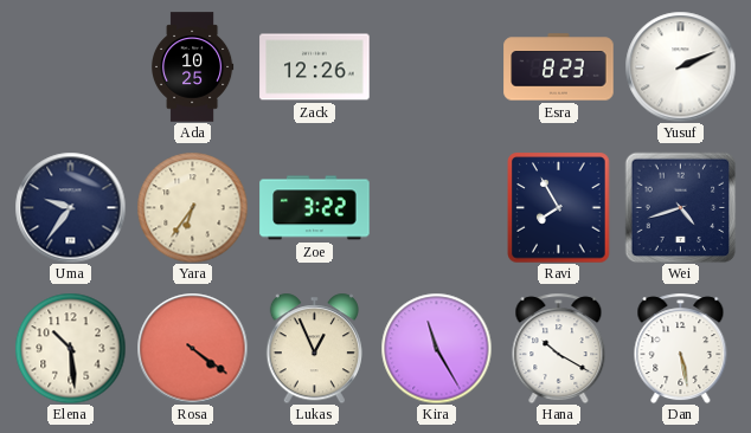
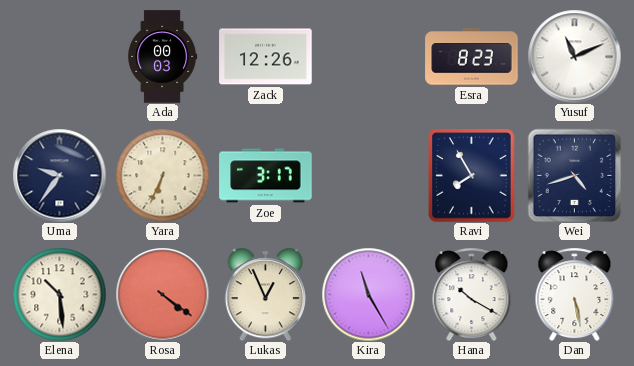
Ada: 10:25 -> 00:03
Yusuf: 2:11 -> 11:11
Yara: 6:36 -> 6:34
Zoe: 3:22 -> 3:17
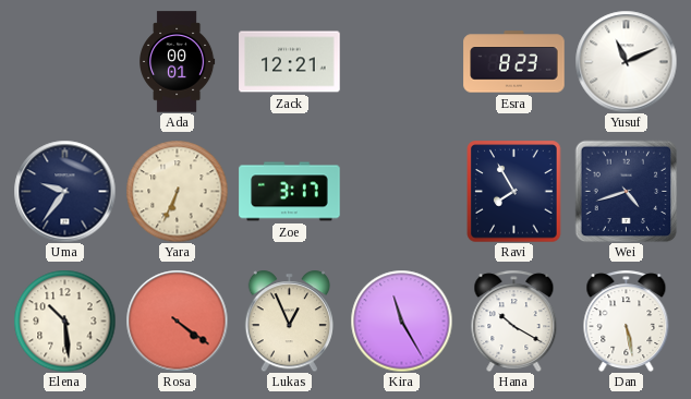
Ada: 00:03 -> 00:01
Zack: 12:26 -> 12:21
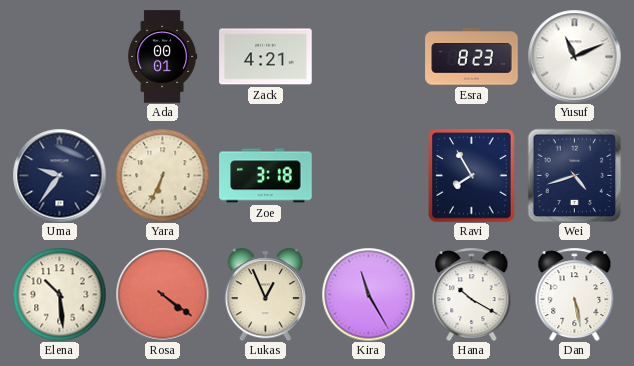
Zack: 12:21 -> 4:21
Zoe: 3:17 -> 3:18
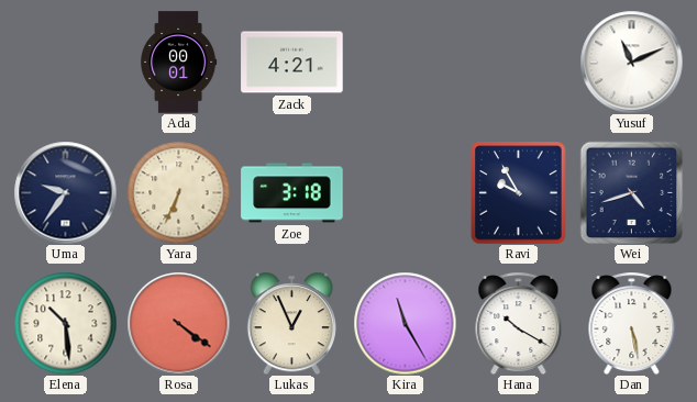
Esra: 8:23 -> none
Ravi: 7:55 -> 9:55
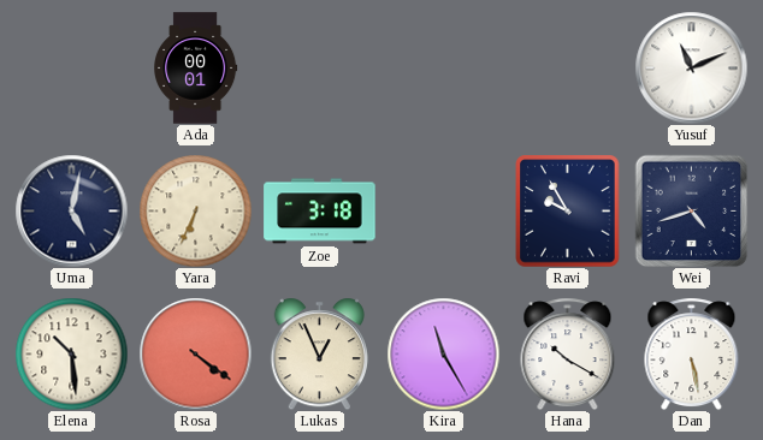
Zack: 4:21 -> none
Uma: 9:36 -> 5:02
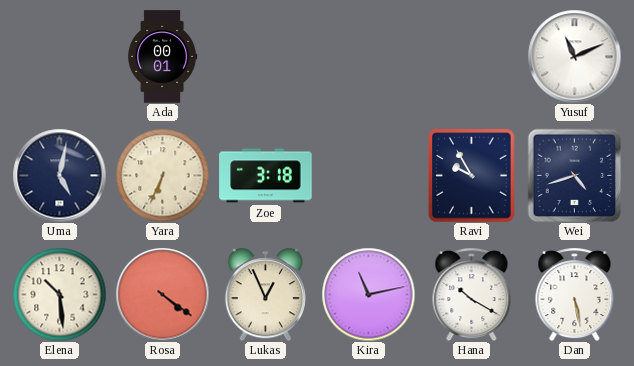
Kira: 11:25 -> 11:13
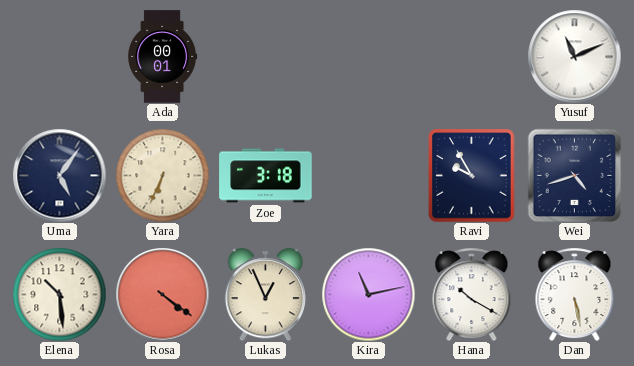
Uma: 5:02 -> 5:06
